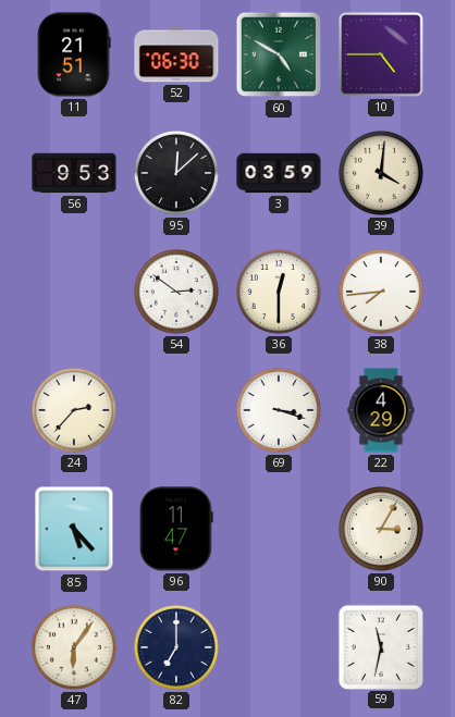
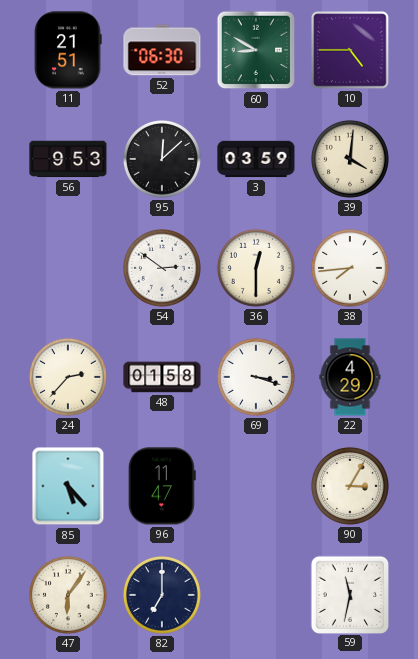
60: 4:50 -> 8:50
48: none -> 01:58
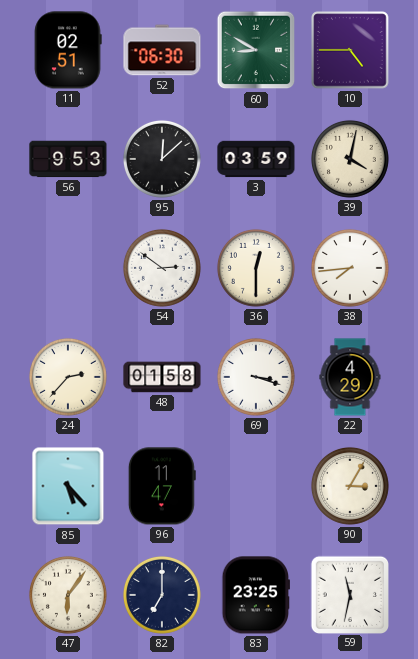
11: 21:51 -> 02:51
39: 4:01 -> 4:02
83: none -> 23:25
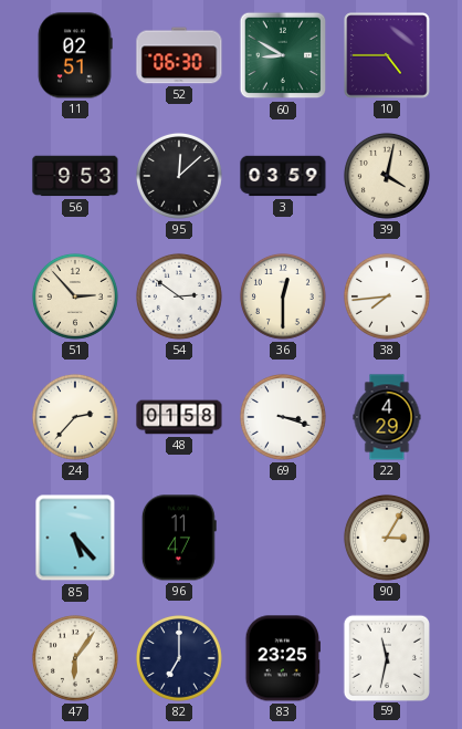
51: none -> 2:53
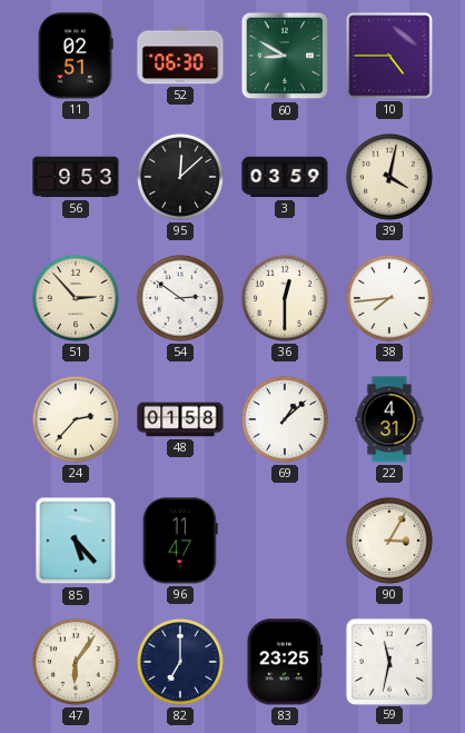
69: 3:18 -> 1:08
22: 4:29 -> 4:31
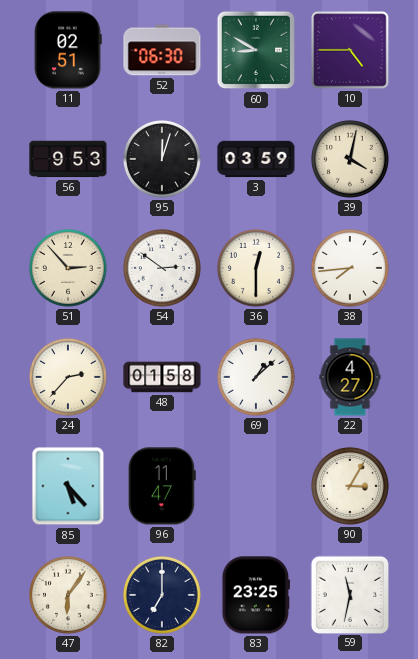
95: 12:08 -> 12:03
22: 4:31 -> 4:27
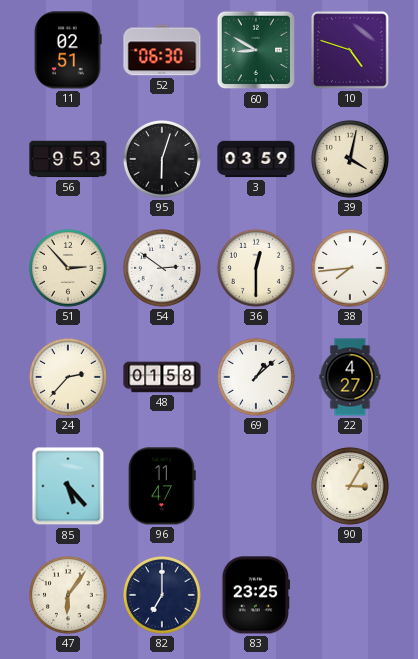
10: 4:45 -> 4:48
95: 12:03 -> 6:03
59: 11:32 -> none
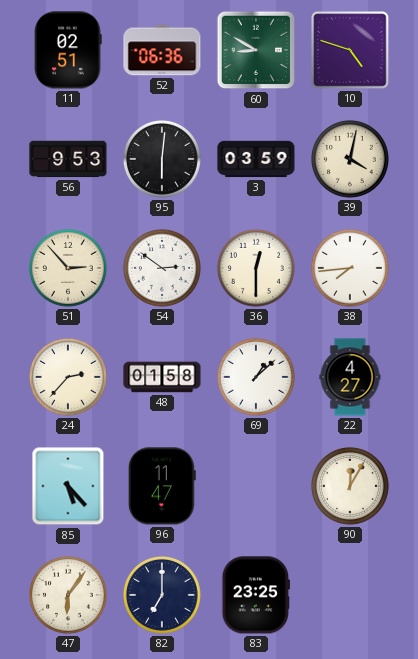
52: 06:30 -> 06:36
95: 6:03 -> 6:01
90: 3:05 -> 12:05
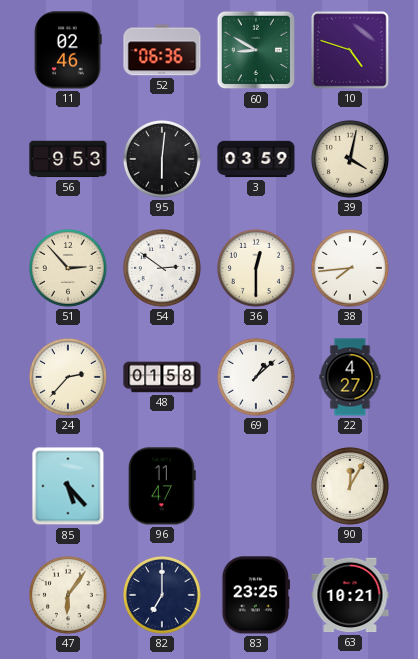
11: 02:51 -> 02:46
63: none -> 10:21
